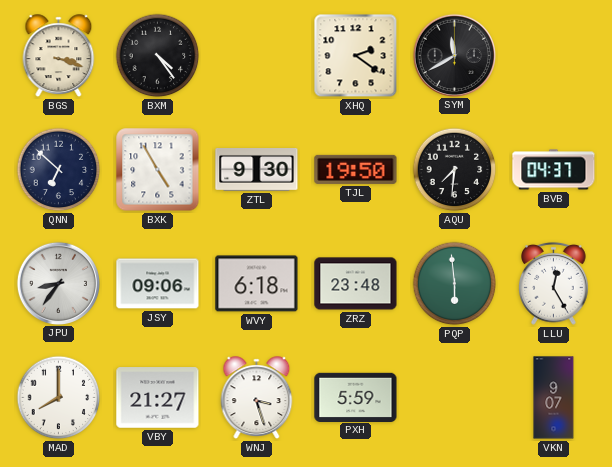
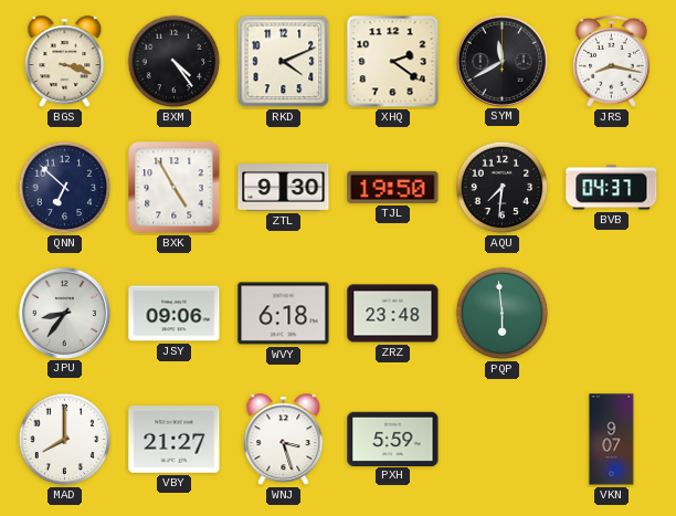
RKD: none -> 4:11
JRS: none -> 8:17
LLU: 12:25 -> none
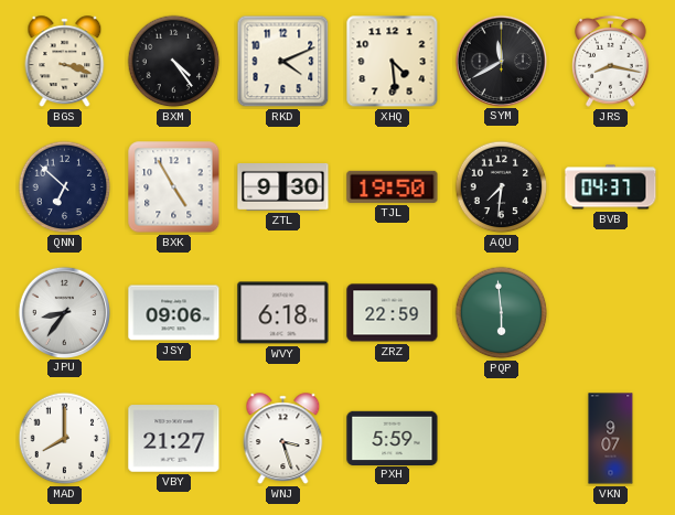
XHQ: 2:21 -> 4:29
ZRZ: 23:48 -> 22:59
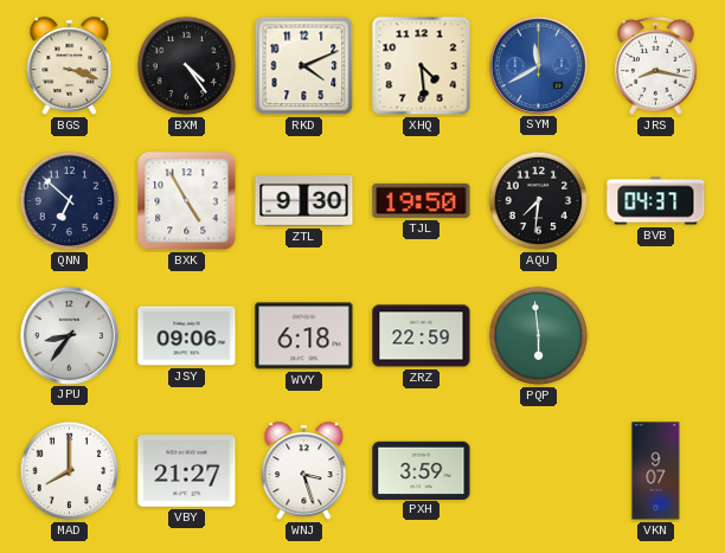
SYM dial: black -> blue
PXH: 5:59 -> 3:59
